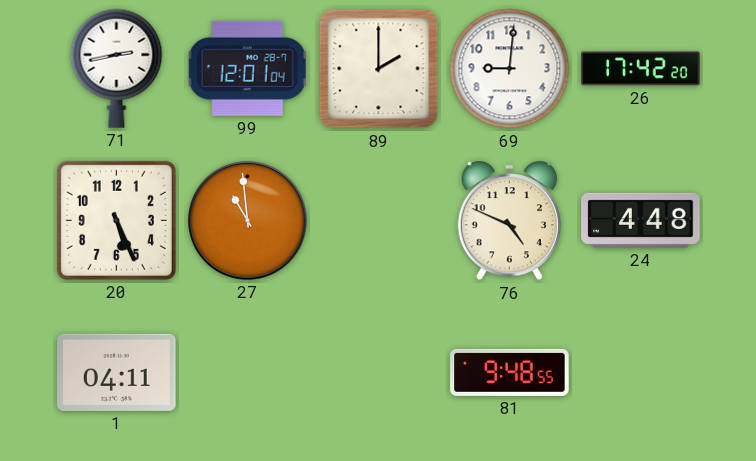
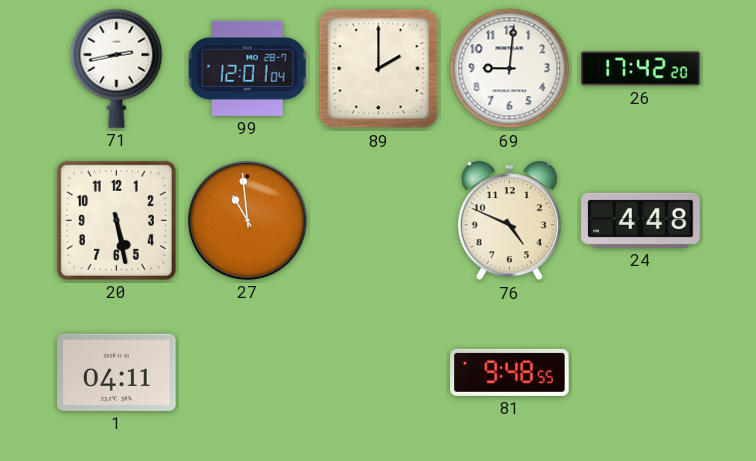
20: 5:26 -> 5:28
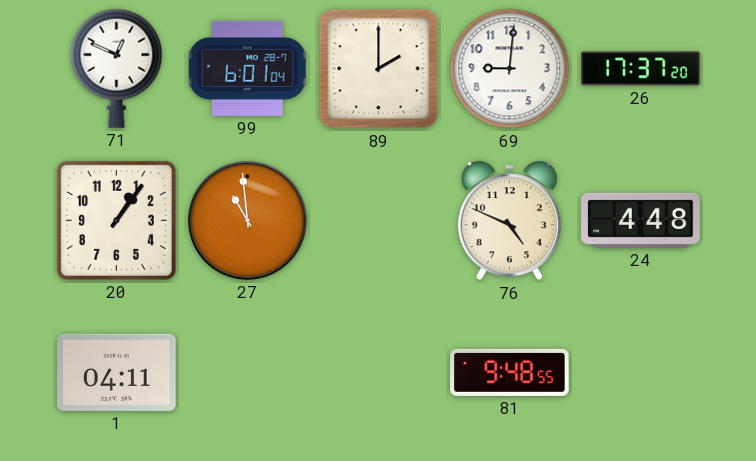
71: 2:43 -> 12:49
99: 12:01 -> 6:01
26: 17:42 -> 17:37
20: 5:28 -> 1:06
